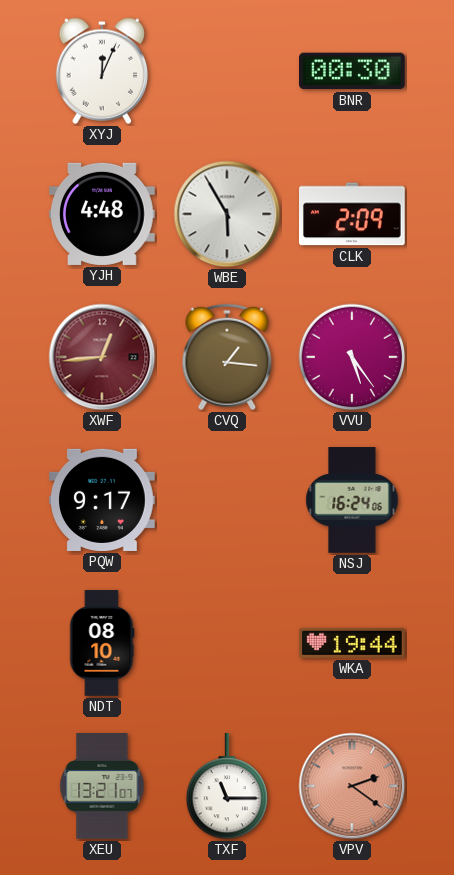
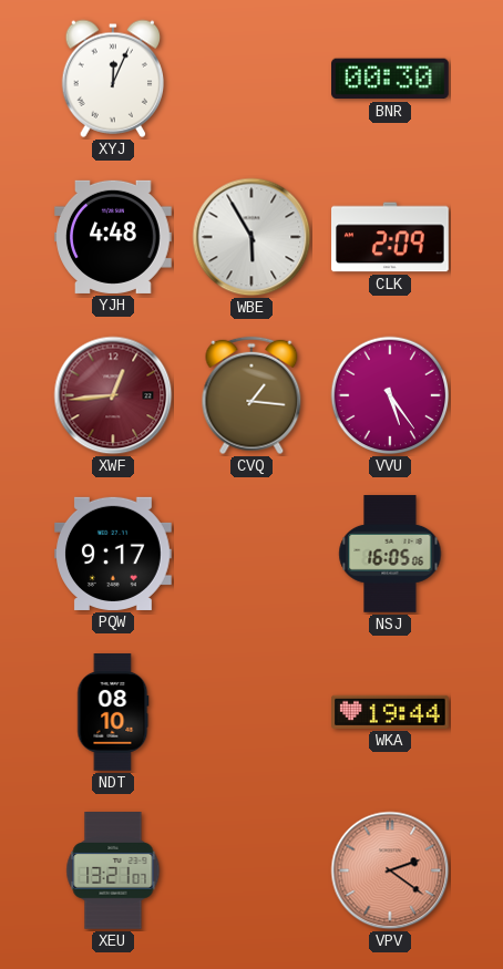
NSJ: 16:24 -> 16:05
TXF: 11:15 -> none
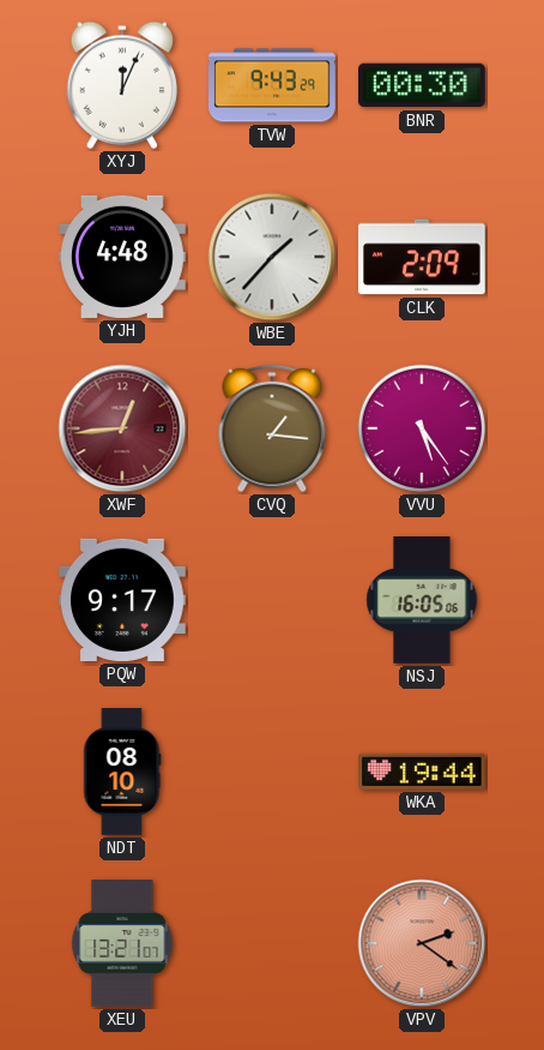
TVW: none -> 9:43
WBE: 5:55 -> 1:37
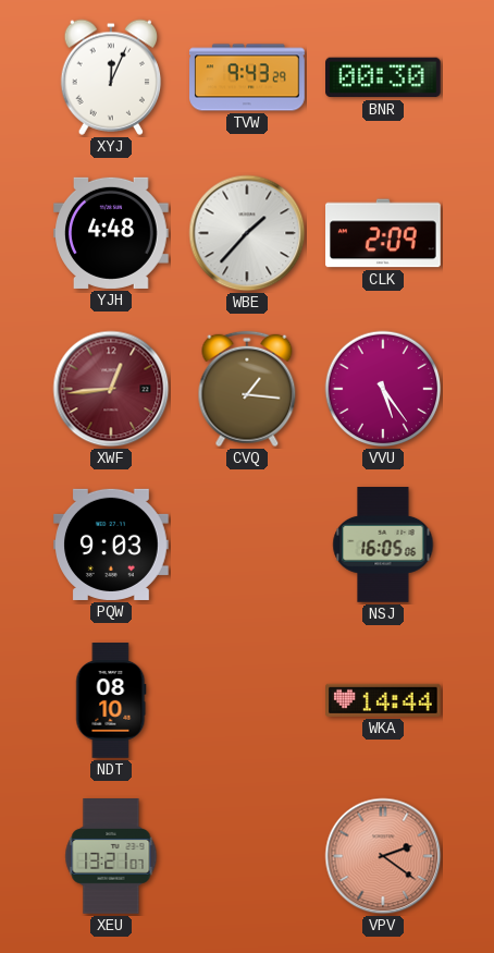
PQW: 9:17 -> 9:03
WKA: 19:44 -> 14:44
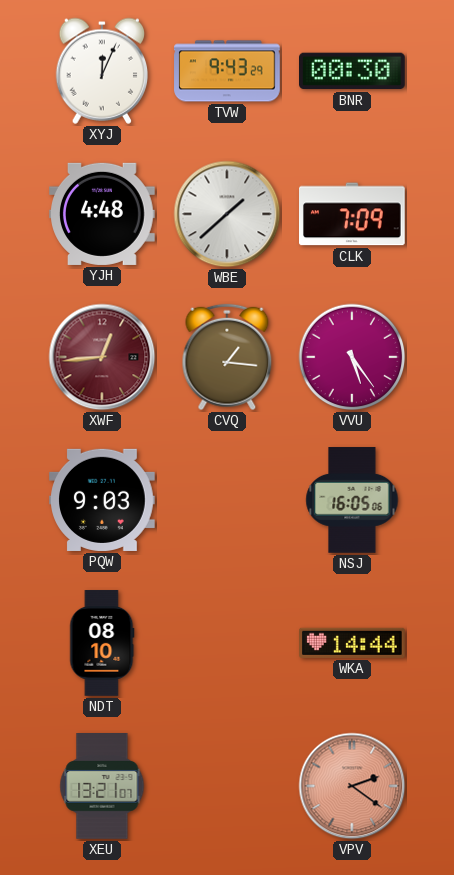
WBE: 1:37 -> 1:38
CLK: 2:09 -> 7:09
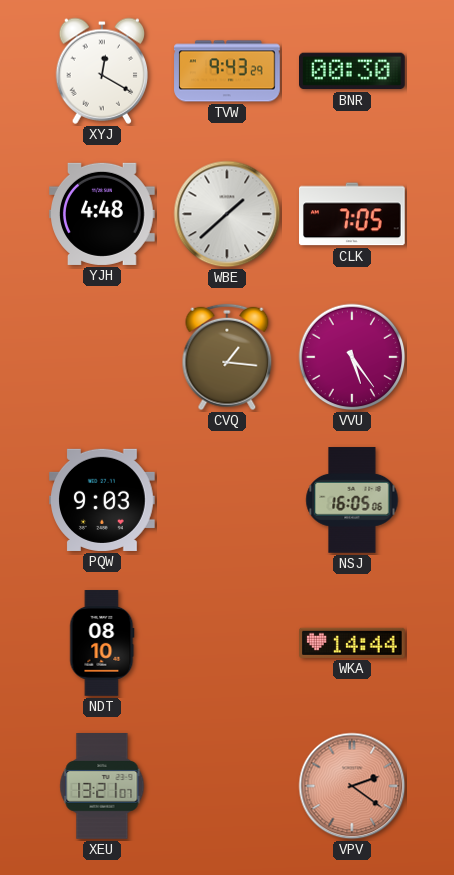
XYJ: 12:04 -> 12:20
CLK: 7:09 -> 7:05
XWF: 12:44 -> none
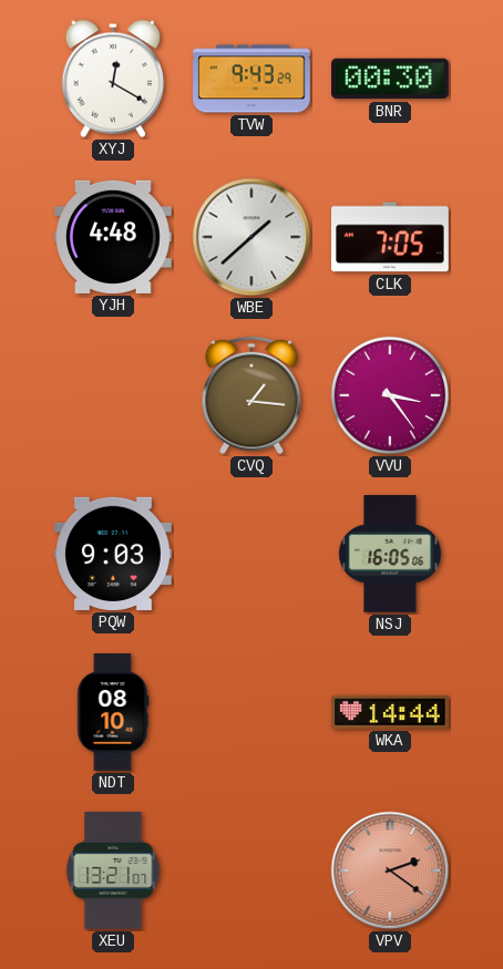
VVU: 5:24 -> 3:24
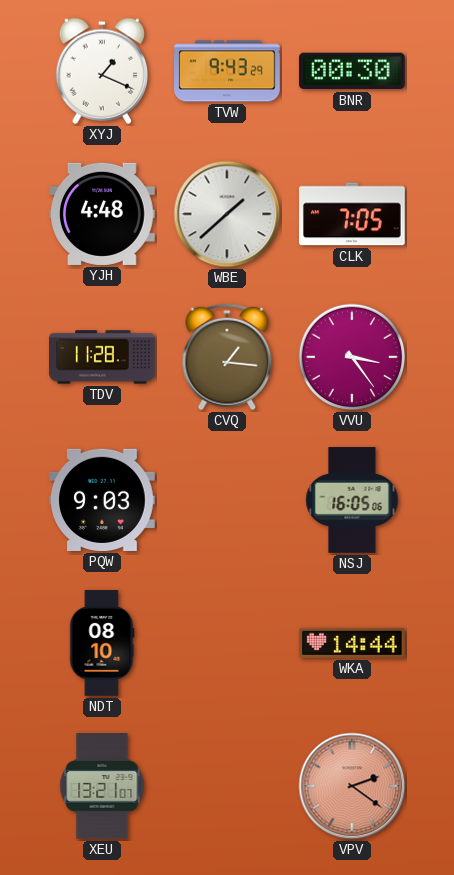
XYJ: 12:20 -> 1:19
TDV: none -> 11:28
